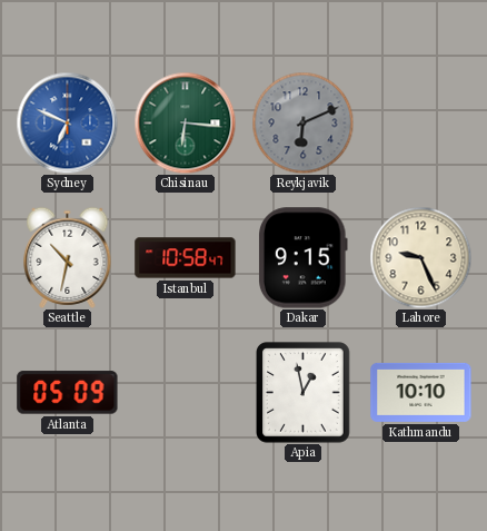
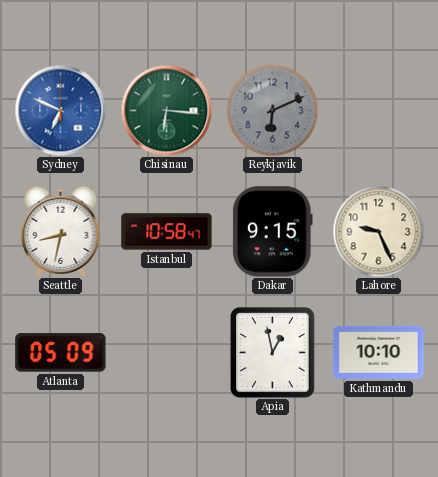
Seattle: 10:32 -> 8:32
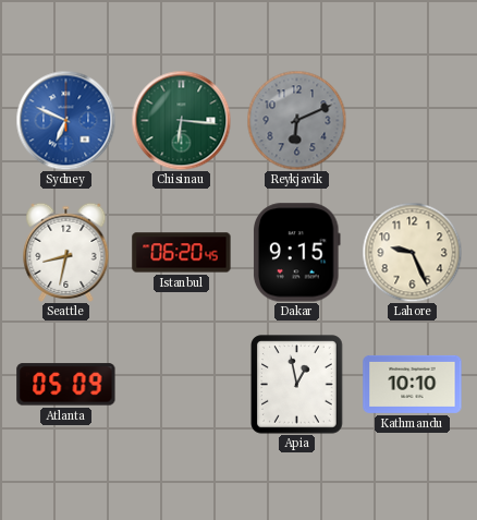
Istanbul: 10:58 -> 06:20
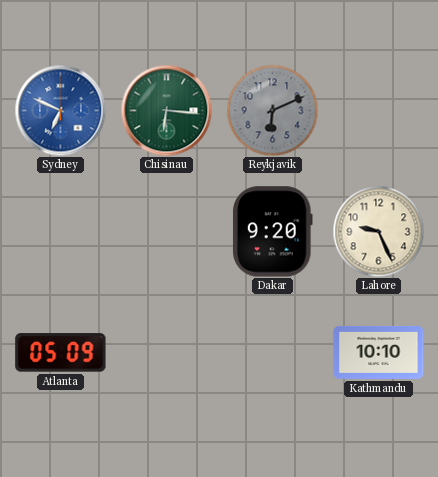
Seattle: 8:32 -> none
Istanbul: 06:20 -> none
Dakar: 9:15 -> 9:20
Apia: 12:58 -> none
